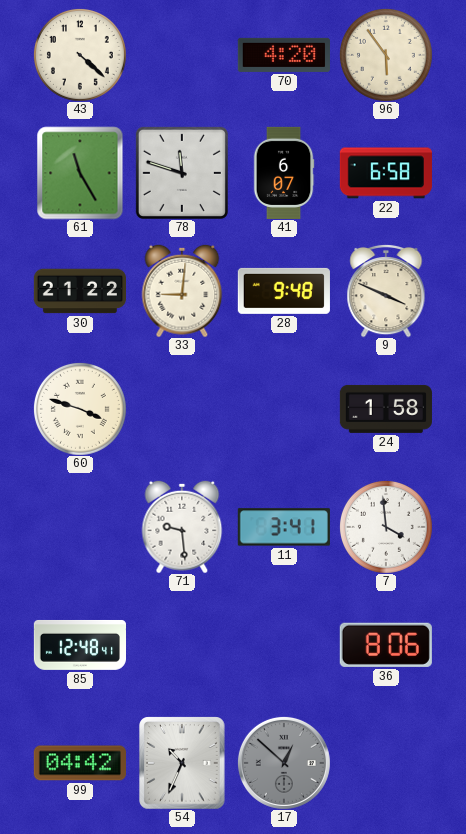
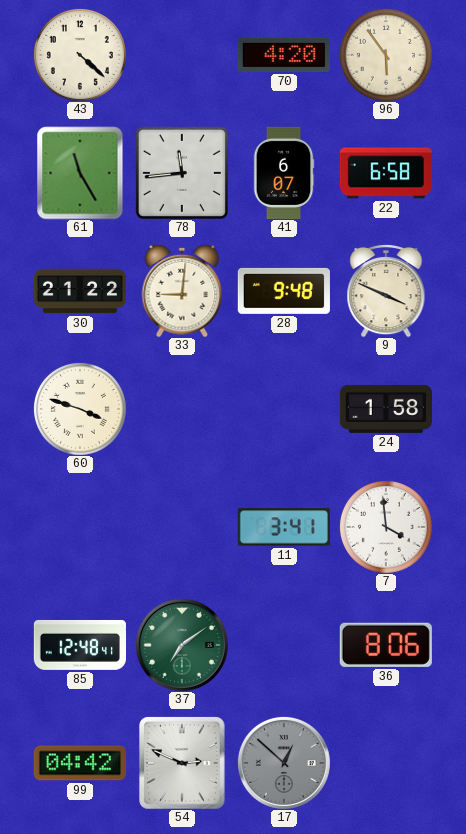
78: 11:48 -> 11:44
71: 9:29 -> none
37: none -> 7:09
54: 10:34 -> 2:49
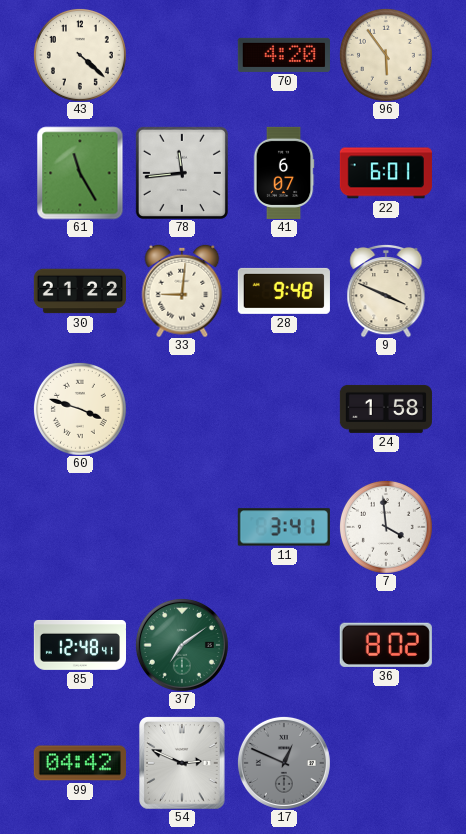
22: 6:58 -> 6:01
36: 8:06 -> 8:02
17: 12:52 -> 12:49
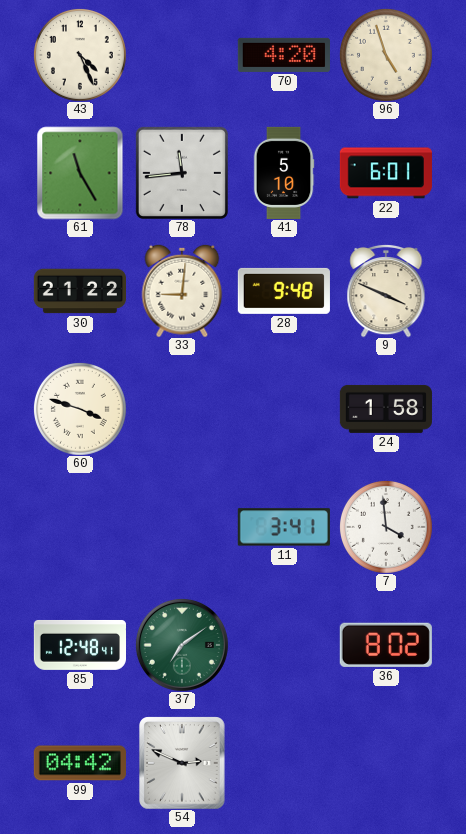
43: 4:22 -> 4:26
96: 5:54 -> 4:57
41: 6:07 -> 5:10
17: 12:49 -> none
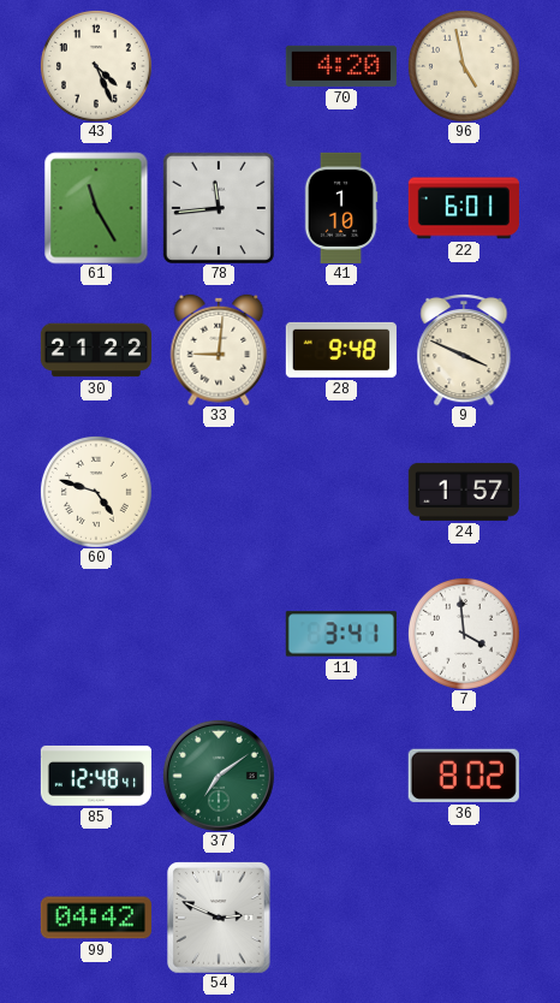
96: 4:57 -> 4:58
41: 5:10 -> 1:10
60: 3:48 -> 4:48
24: 1:58 -> 1:57
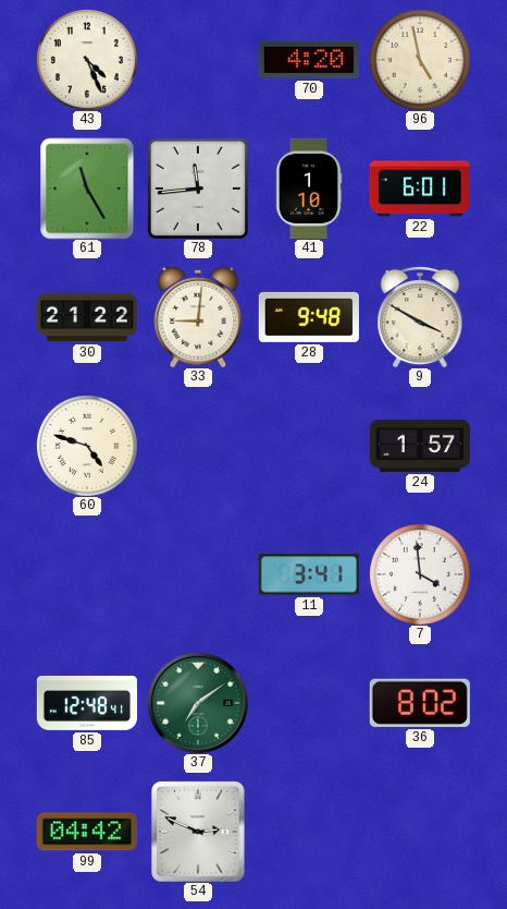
9: 3:49 -> 3:50
